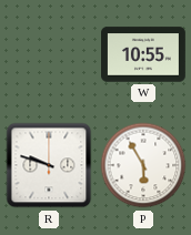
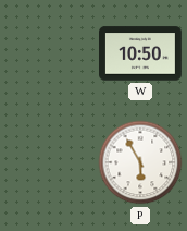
W: 10:55 -> 10:50
R: 9:48 -> none
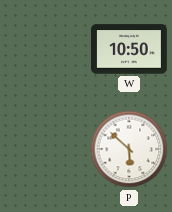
P: 5:55 -> 5:52
